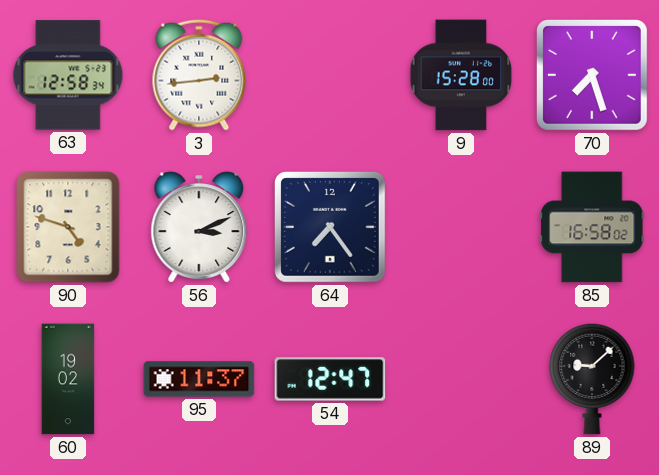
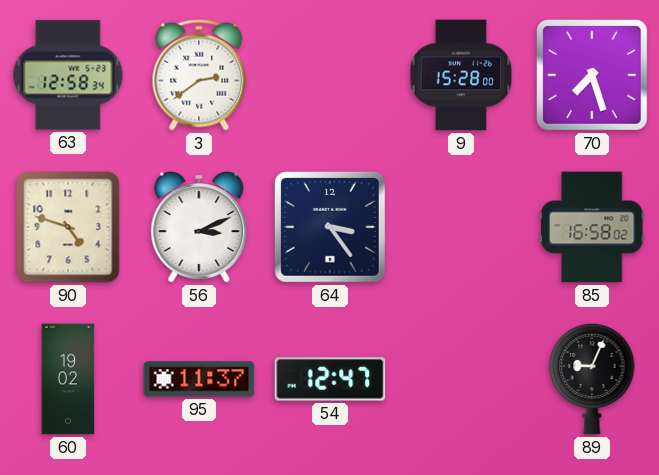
3: 2:44 -> 2:39
64: 7:24 -> 3:24
89: 9:08 -> 9:04
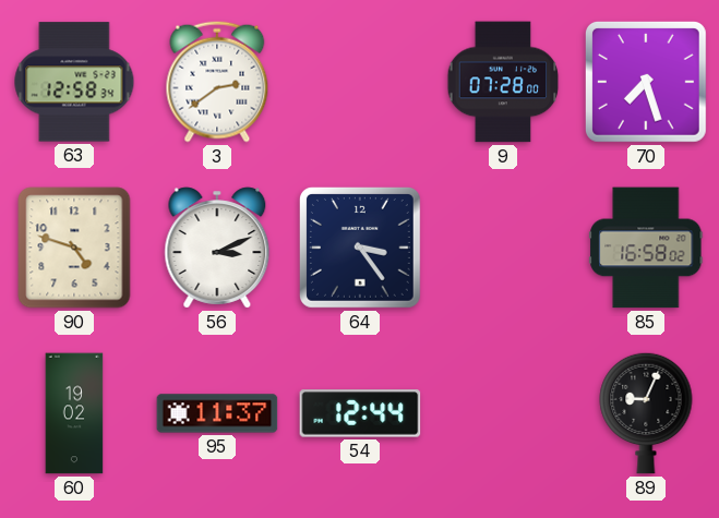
9: 15:28 -> 07:28
54: 12:47 -> 12:44
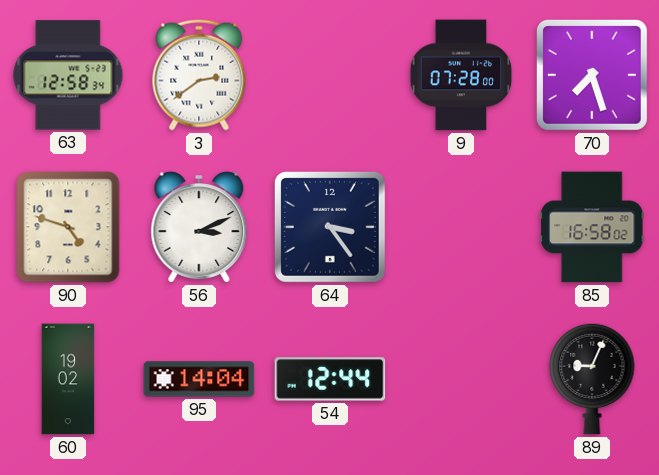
95: 11:37 -> 14:04
